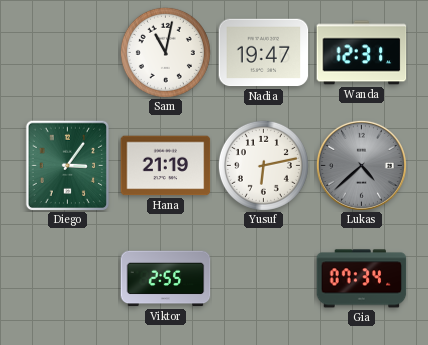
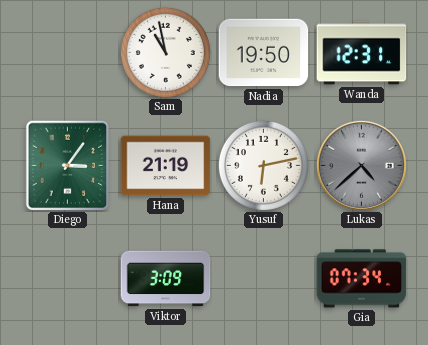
Sam: 11:02 -> 10:58
Nadia: 19:47 -> 19:50
Viktor: 2:55 -> 3:09
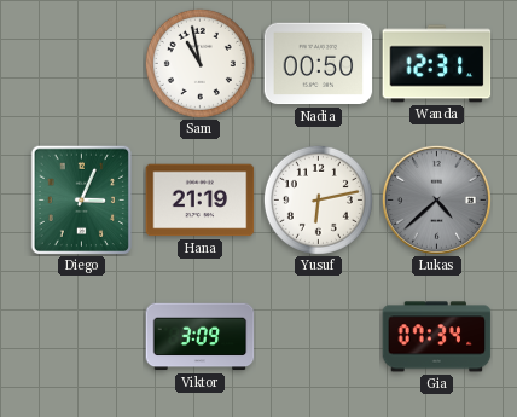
Nadia: 19:50 -> 00:50
Diego: 3:06 -> 3:04
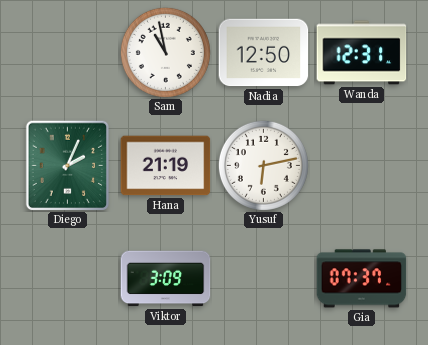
Nadia: 00:50 -> 12:50
Diego: 3:04 -> 2:04
Lukas: 4:38 -> none
Gia: 07:34 -> 07:37
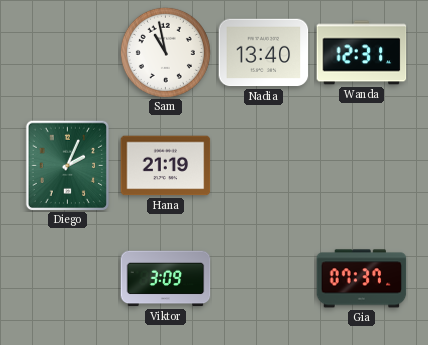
Nadia: 12:50 -> 13:40
Yusuf: 6:13 -> none
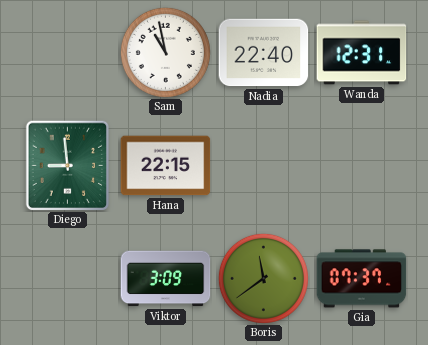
Nadia: 13:40 -> 22:40
Diego: 2:04 -> 8:59
Hana: 21:19 -> 22:15
Boris: none -> 11:39
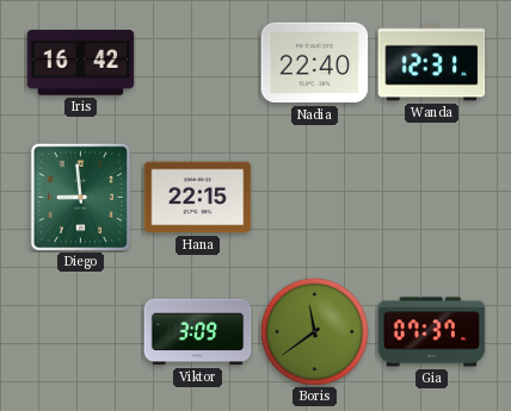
Iris: none -> 16:42
Sam: 10:58 -> none
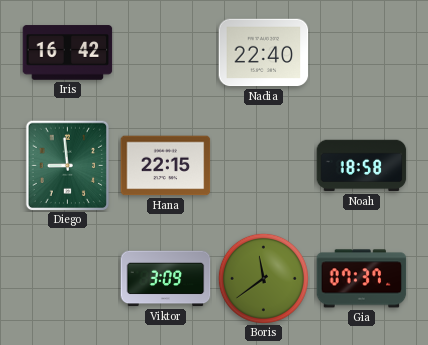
Wanda: 12:31 -> none
Noah: none -> 18:58
